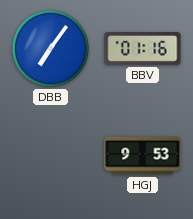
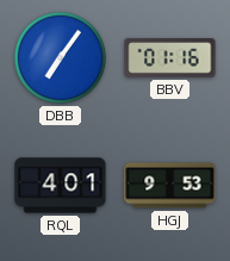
RQL: none -> 4:01
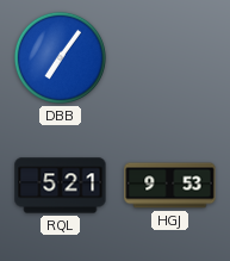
BBV: 01:16 -> none
RQL: 4:01 -> 5:21
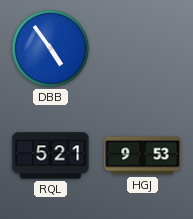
DBB: 7:06 -> 4:54
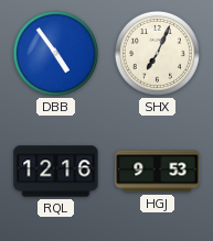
SHX: none -> 7:04
RQL: 5:21 -> 12:16
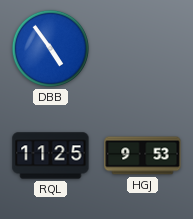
SHX: 7:04 -> none
RQL: 12:16 -> 11:25
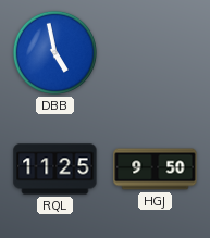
DBB: 4:54 -> 4:58
HGJ: 9:53 -> 9:50
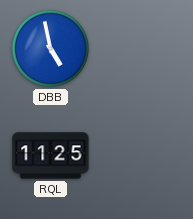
HGJ: 9:50 -> none
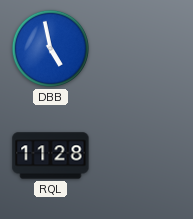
RQL: 11:25 -> 11:28
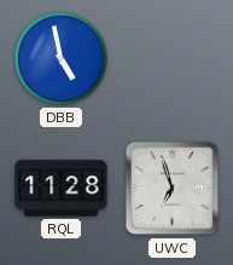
UWC: none -> 6:57
